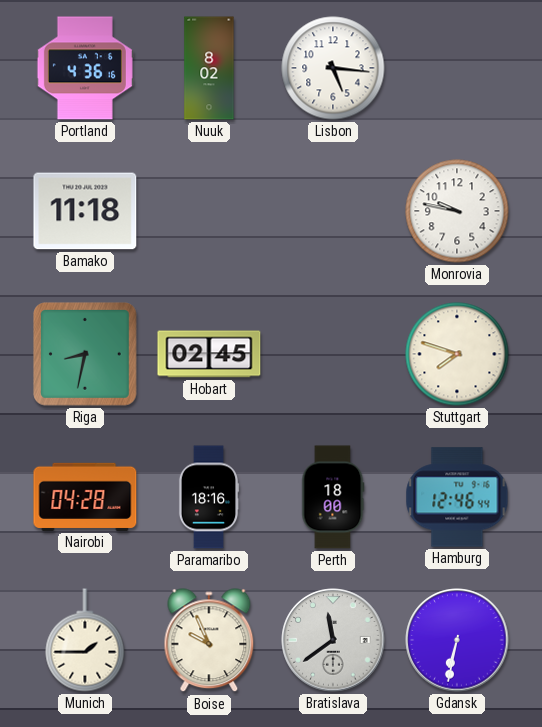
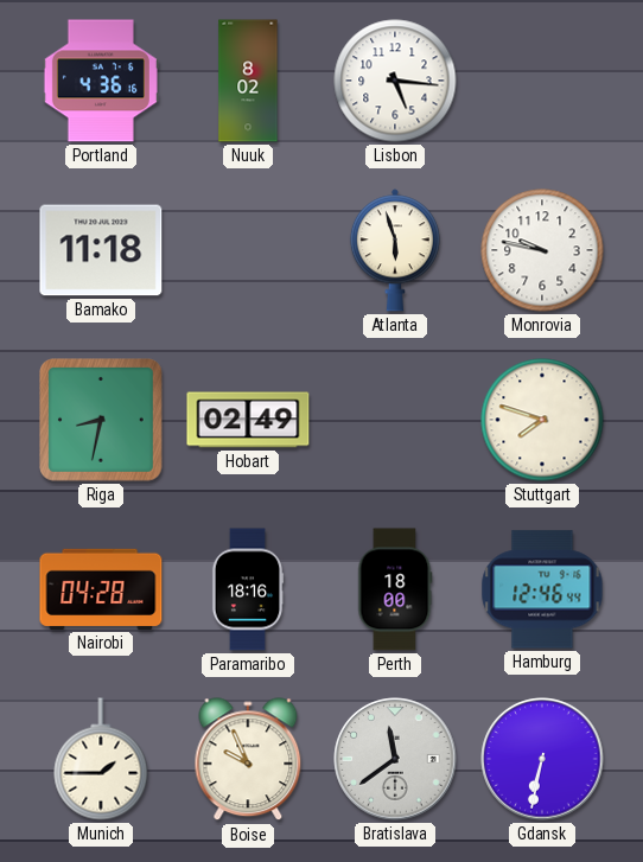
Atlanta: none -> 5:57
Hobart: 02:45 -> 02:49
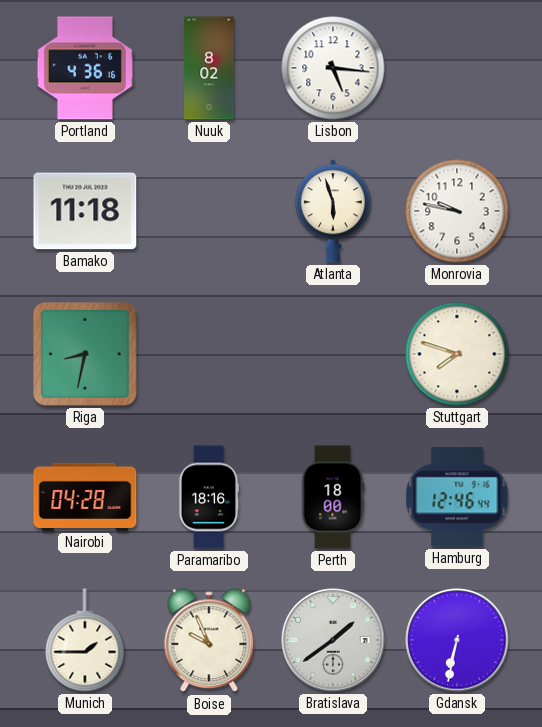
Hobart: 02:49 -> none
Bratislava: 11:39 -> 1:39
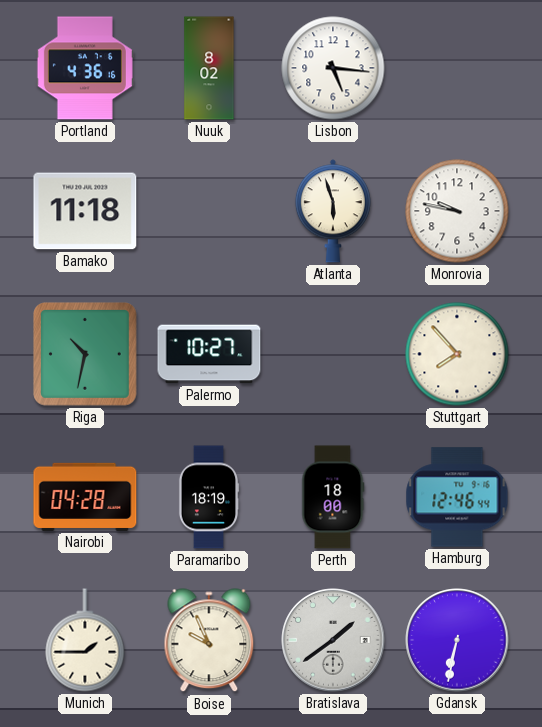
Riga: 8:32 -> 10:32
Palermo: none -> 10:27
Stuttgart: 7:48 -> 7:53
Paramaribo: 18:16 -> 18:19
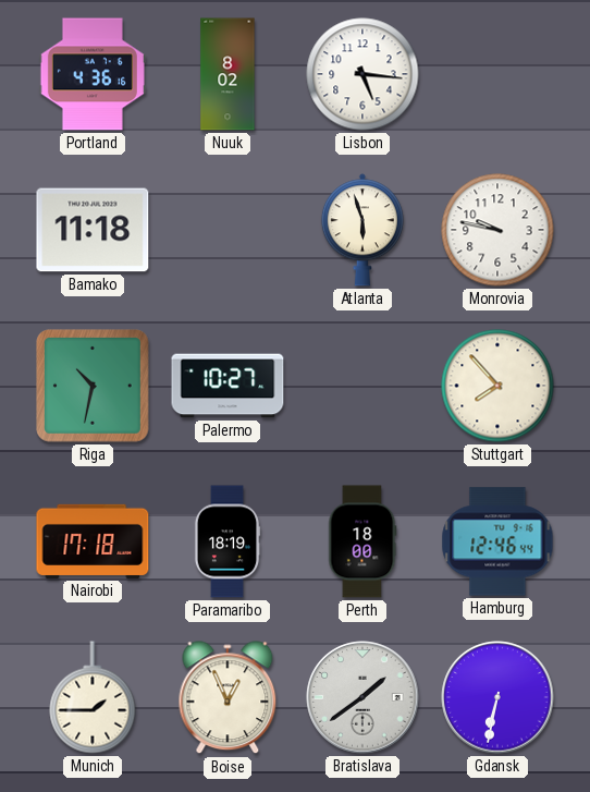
Nairobi: 04:28 -> 17:18
Boise: 9:56 -> 12:56
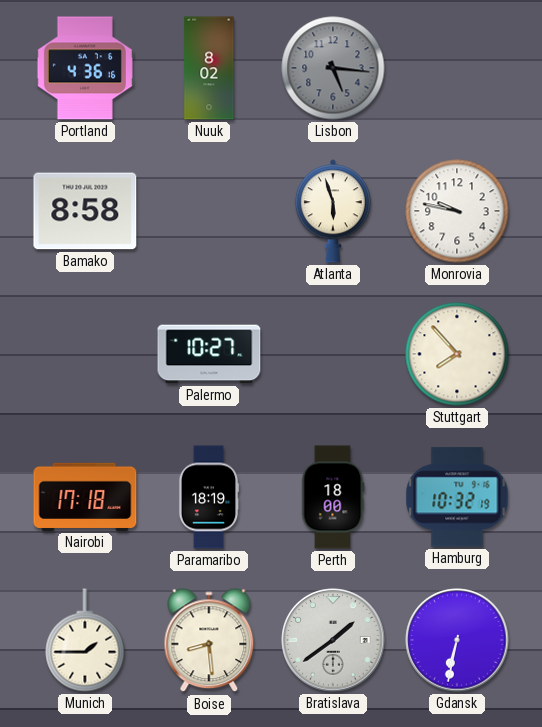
Lisbon dial: white -> grey
Bamako: 11:18 -> 8:58
Riga: 10:32 -> none
Hamburg: 12:46 -> 10:32
Boise: 12:56 -> 8:29
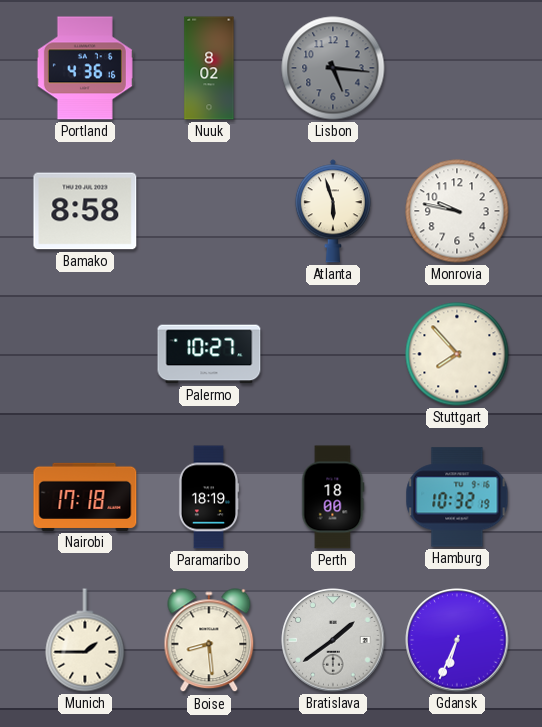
Gdansk: 6:32 -> 6:34
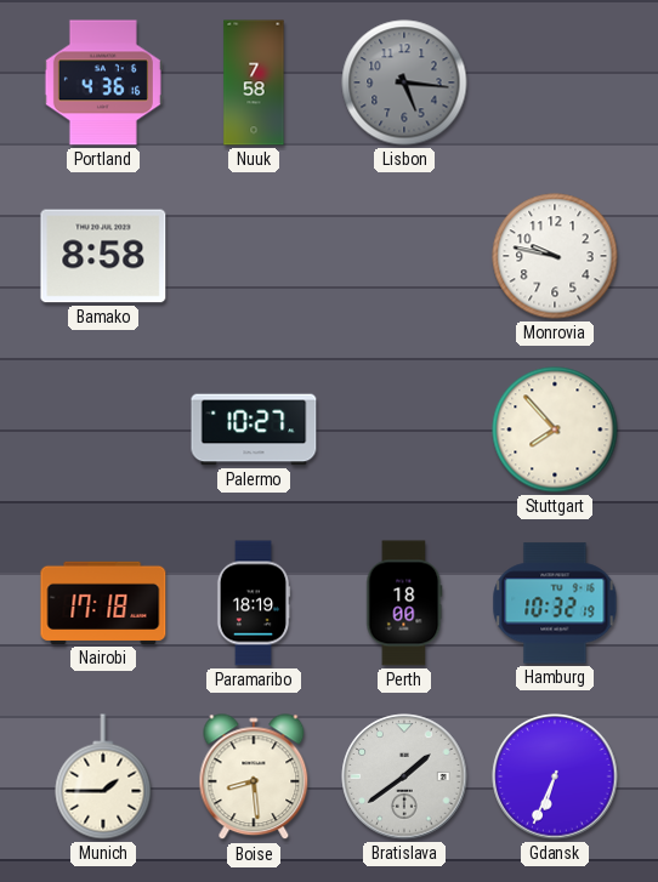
Nuuk: 8:02 -> 7:58
Atlanta: 5:57 -> none
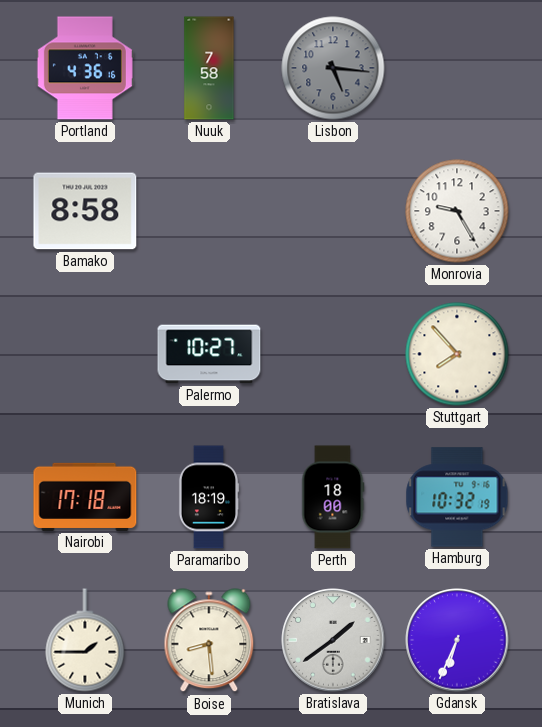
Monrovia: 9:47 -> 9:25
